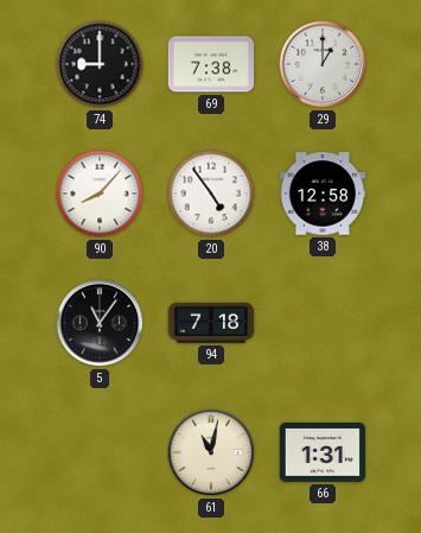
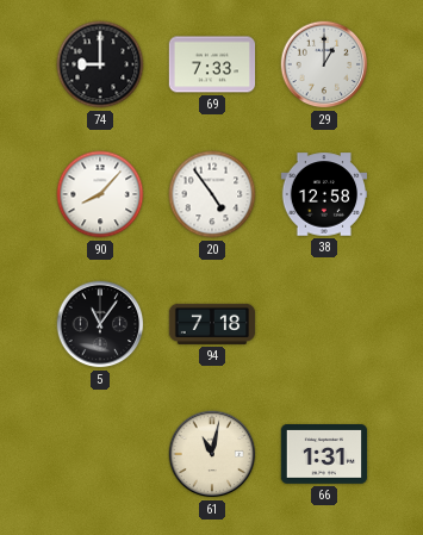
69: 7:38 -> 7:33
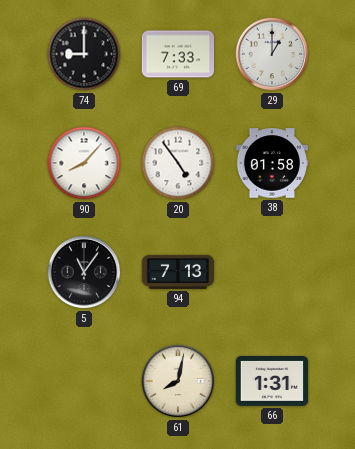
38: 12:58 -> 01:58
94: 7:18 -> 7:13
61: 11:02 -> 8:02
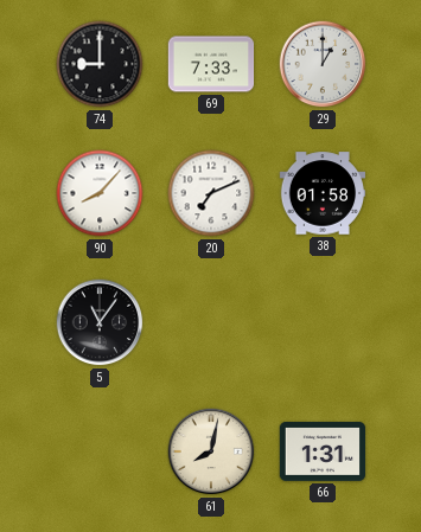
20: 4:54 -> 7:11
94: 7:13 -> none
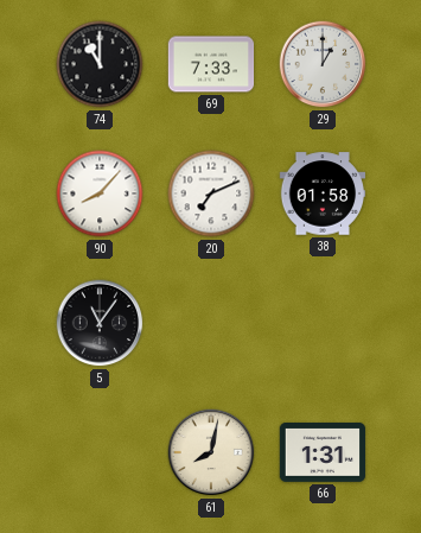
74: 9:00 -> 11:00
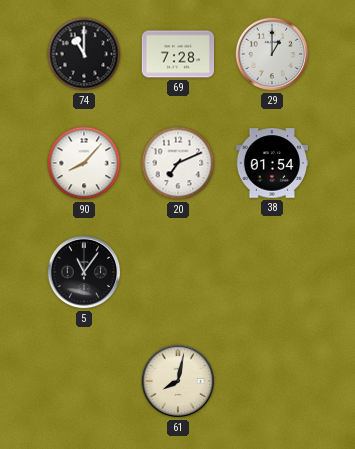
69: 7:33 -> 7:28
38: 01:58 -> 01:54
66: 1:31 -> none
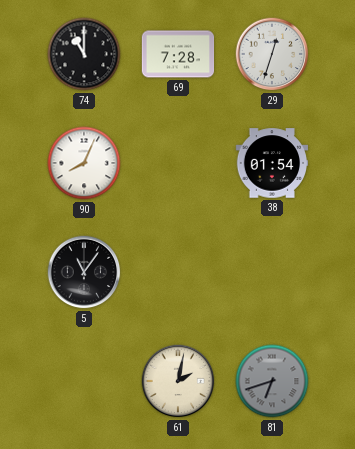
29: 1:00 -> 12:33
90: 8:07 -> 8:04
20: 7:11 -> none
61: 8:02 -> 2:02
81: none -> 6:42
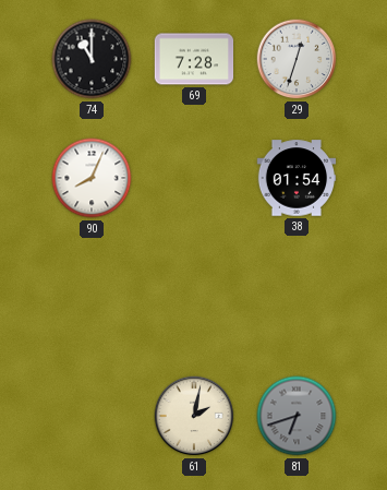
5: 11:06 -> none
